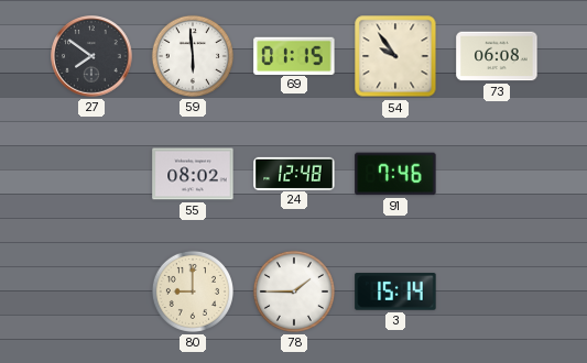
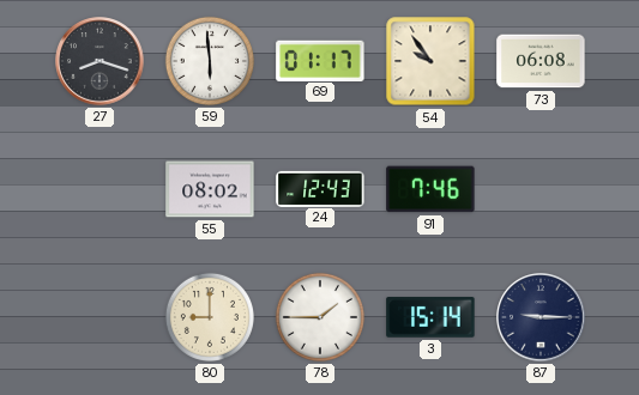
27: 7:51 -> 8:18
69: 01:15 -> 01:17
24: 12:48 -> 12:43
87: none -> 9:15
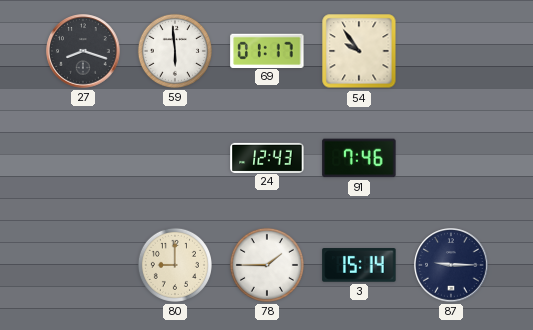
73: 06:08 -> none
55: 08:02 -> none
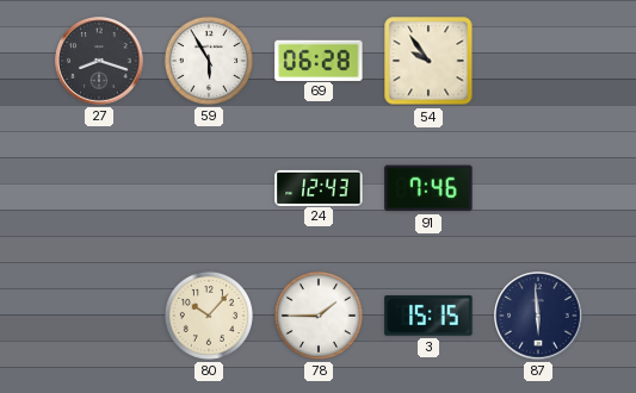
59: 5:59 -> 5:55
69: 01:17 -> 06:28
80: 9:00 -> 10:07
3: 15:14 -> 15:15
87: 9:15 -> 5:59
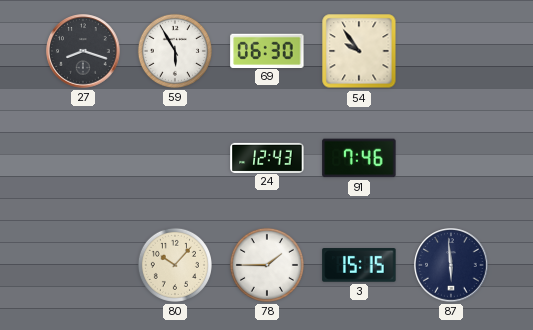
69: 06:28 -> 06:30
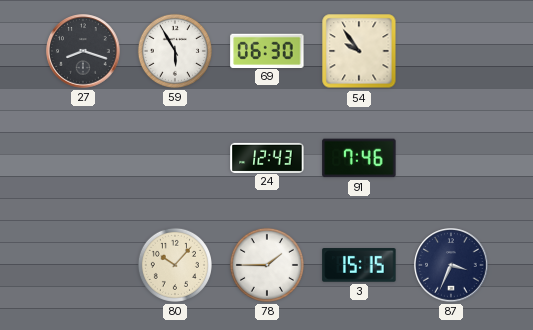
87: 5:59 -> 3:34
